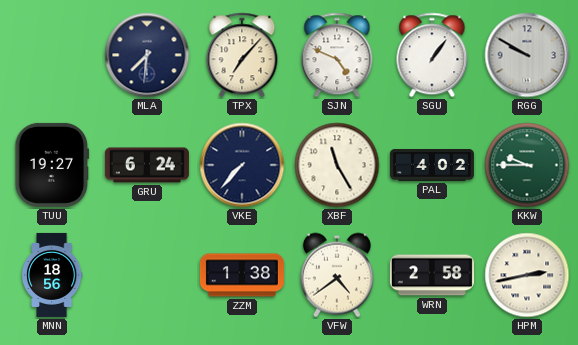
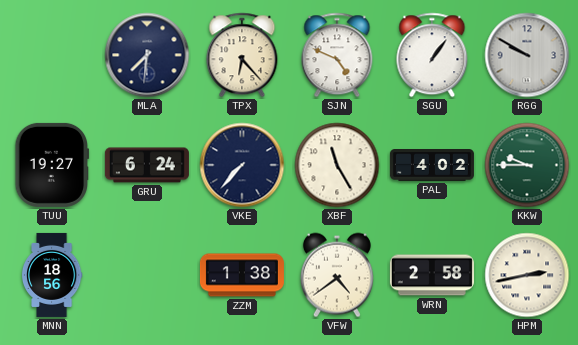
TPX: 7:07 -> 6:23
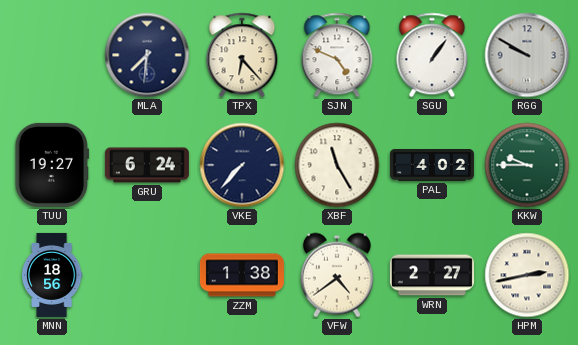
WRN: 2:58 -> 2:27
